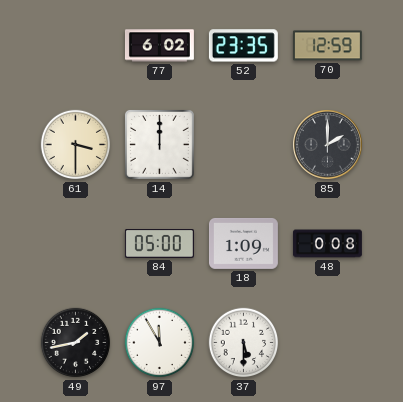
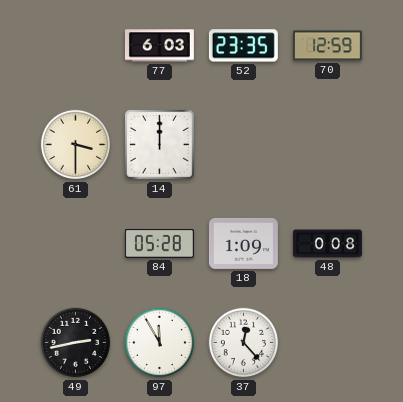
77: 6:02 -> 6:03
85: 2:00 -> none
84: 05:00 -> 05:28
49: 1:43 -> 2:43
37: 5:30 -> 12:23
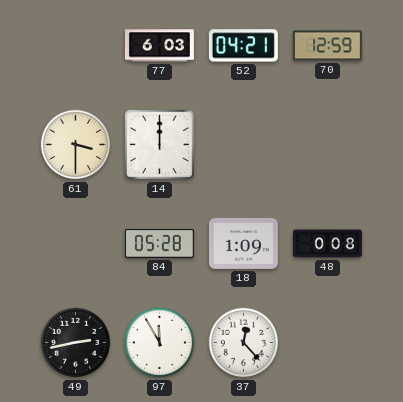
52: 23:35 -> 04:21
